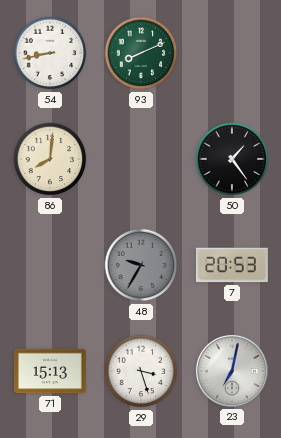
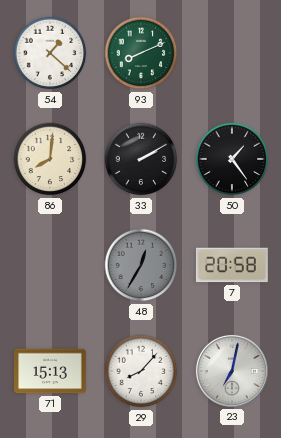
54: 8:43 -> 1:22
33: none -> 2:10
48: 9:35 -> 12:35
7: 20:53 -> 20:58
29: 3:27 -> 8:07
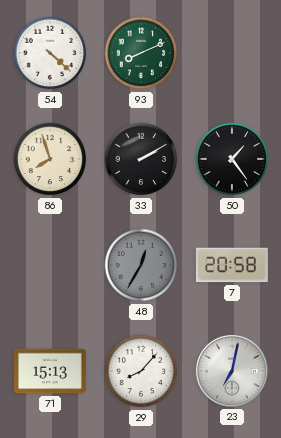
54: 1:22 -> 4:22
86: 8:01 -> 7:57
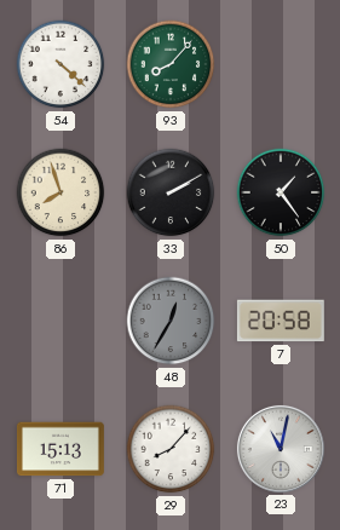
93: 8:11 -> 8:07
23: 7:02 -> 11:02
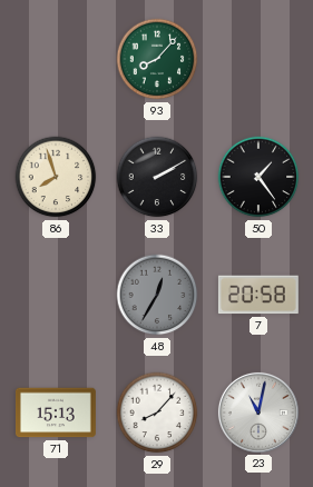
54: 4:22 -> none
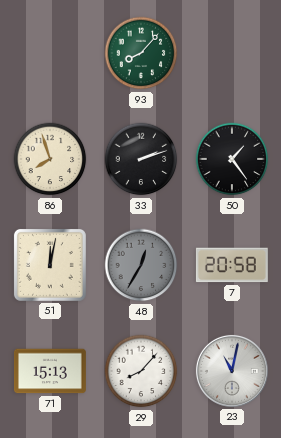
33: 2:10 -> 2:12
51: none -> 12:02
